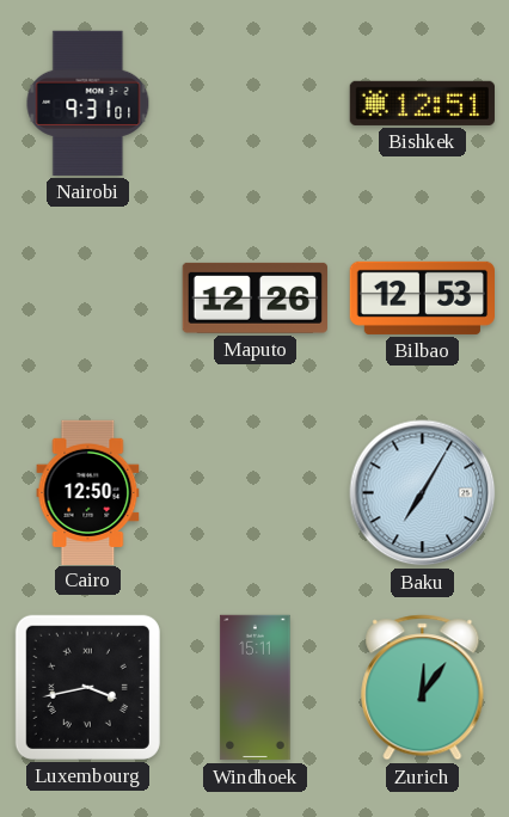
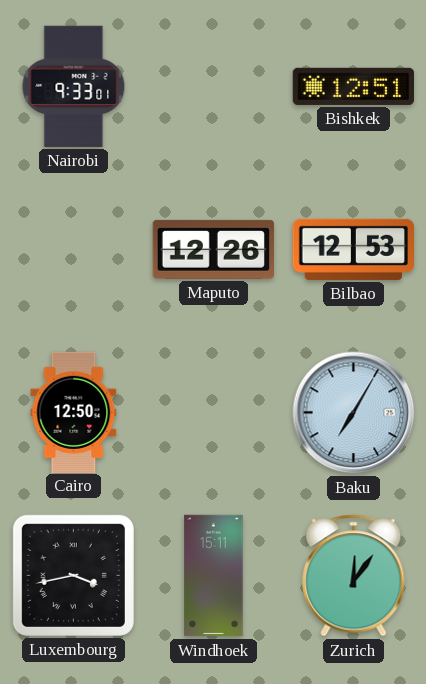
Nairobi: 9:31 -> 9:33
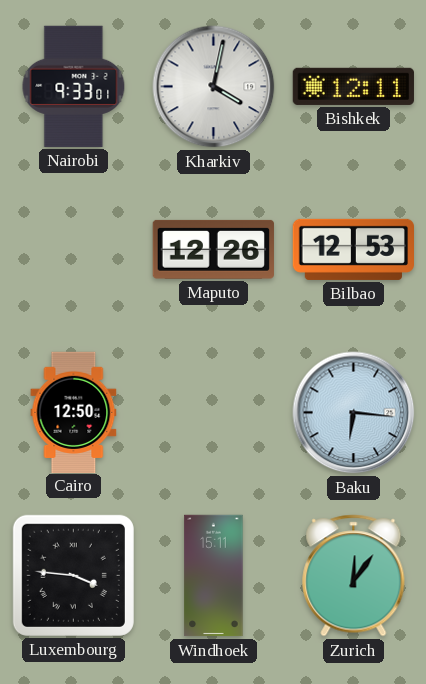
Kharkiv: none -> 4:02
Bishkek: 12:51 -> 12:11
Baku: 7:05 -> 6:16
Luxembourg: 3:43 -> 3:46
